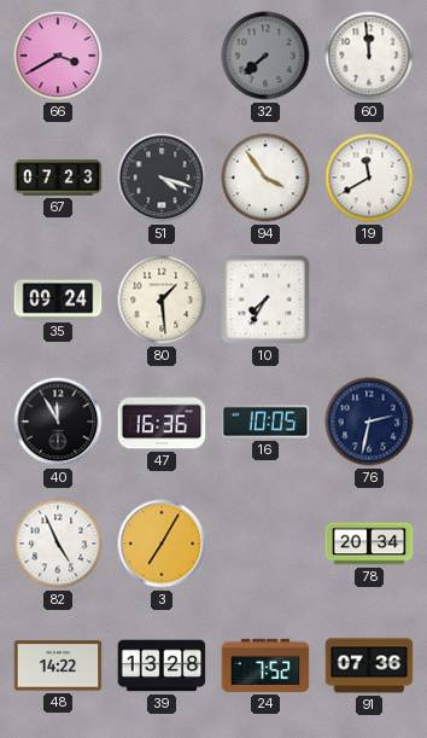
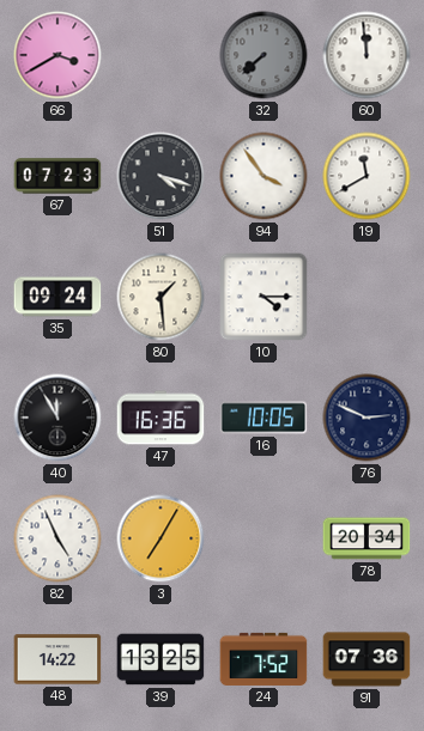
10: 7:35 -> 4:15
76: 2:32 -> 2:49
39: 13:28 -> 13:25
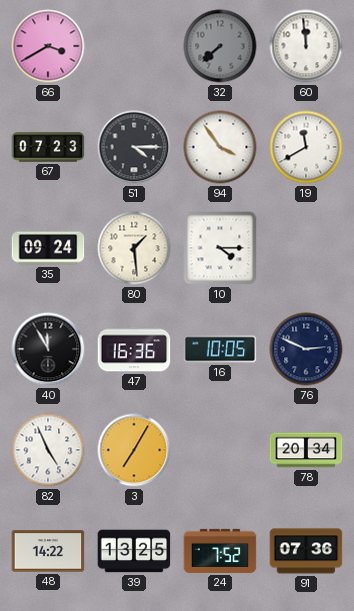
51: 4:18 -> 4:15
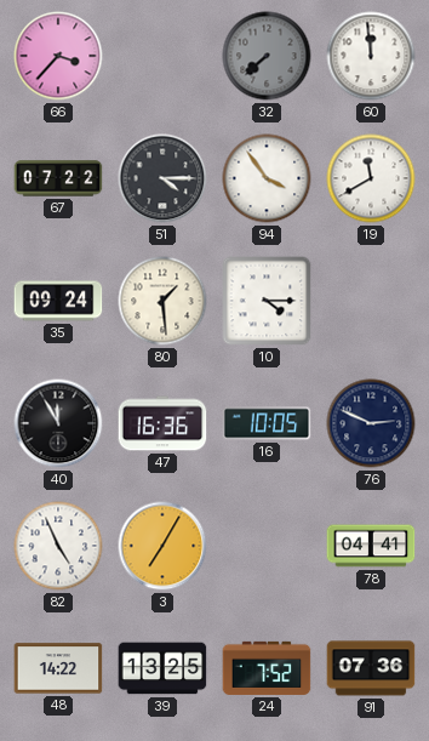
66: 3:40 -> 3:37
67: 07:23 -> 07:22
78: 20:34 -> 04:41
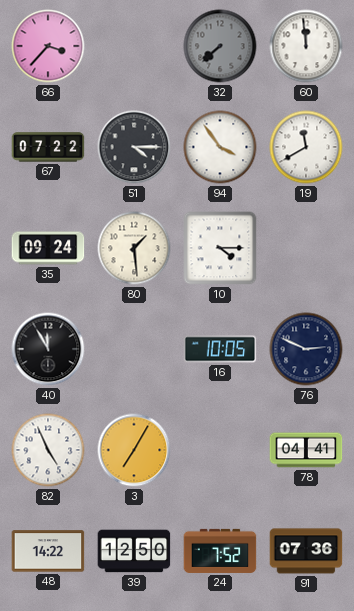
47: 16:36 -> none
39: 13:25 -> 12:50
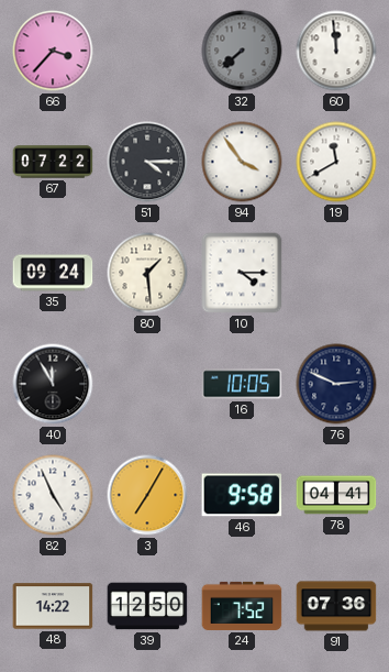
46: none -> 9:58
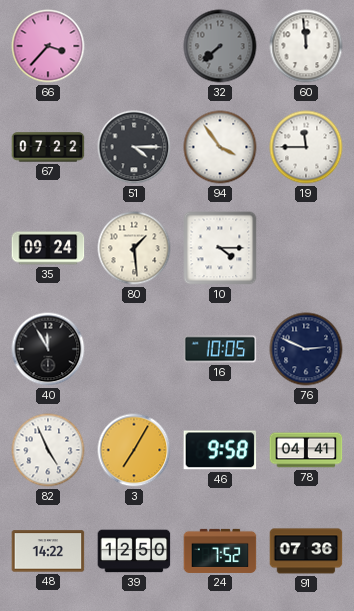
19: 11:40 -> 11:45
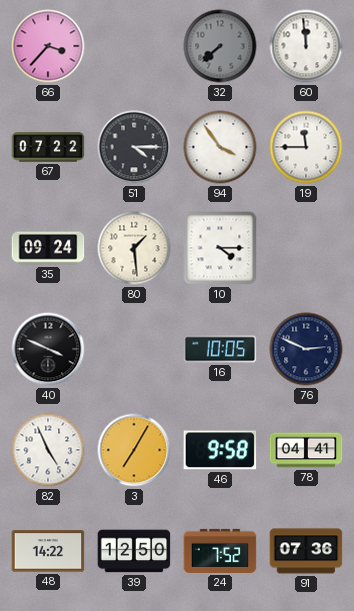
40: 11:55 -> 3:49
